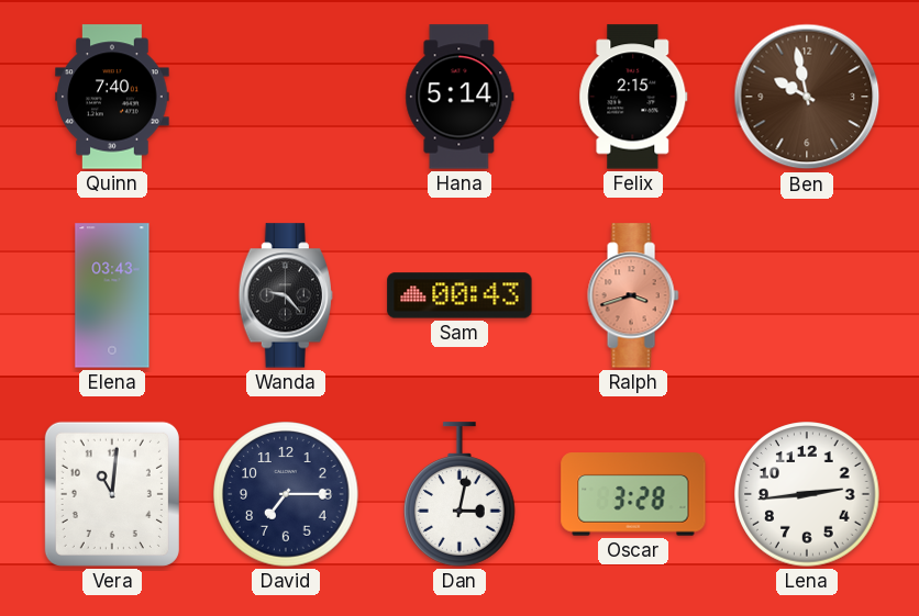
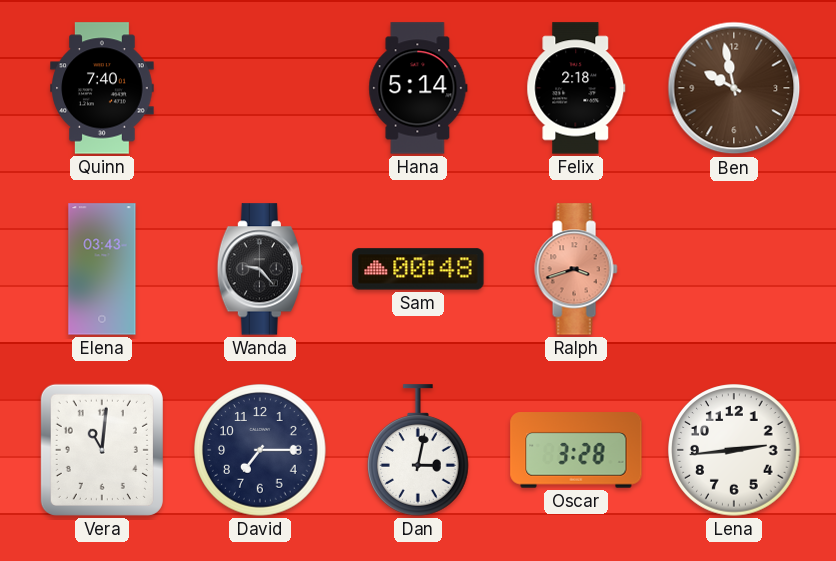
Felix: 2:15 -> 2:18
Sam: 00:43 -> 00:48
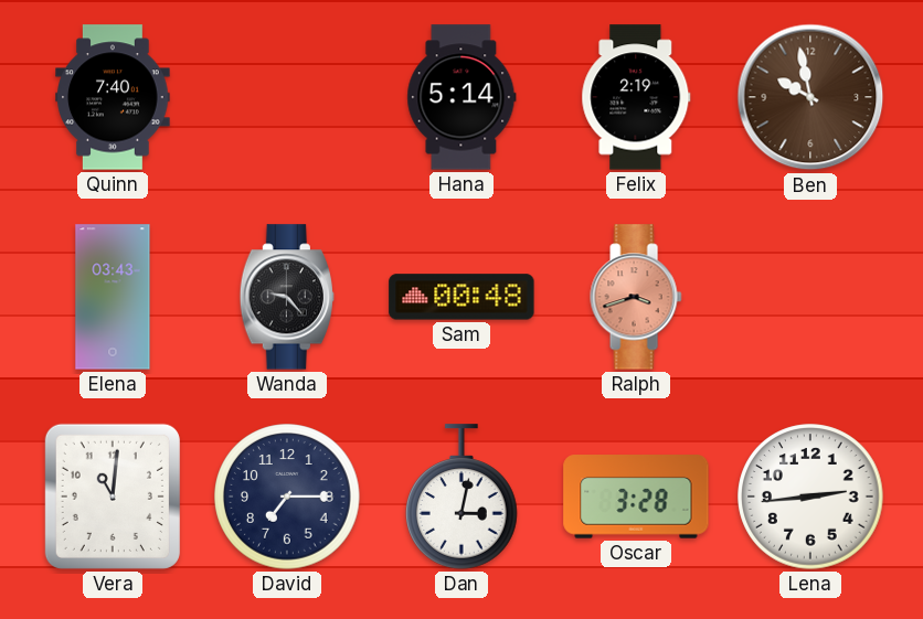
Felix: 2:18 -> 2:19
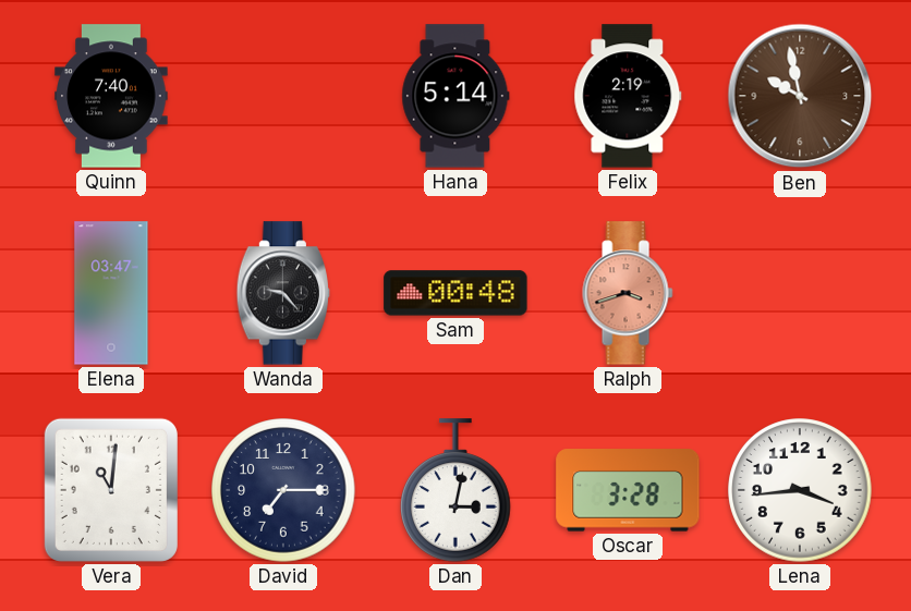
Elena: 03:43 -> 03:47
Lena: 2:44 -> 3:44
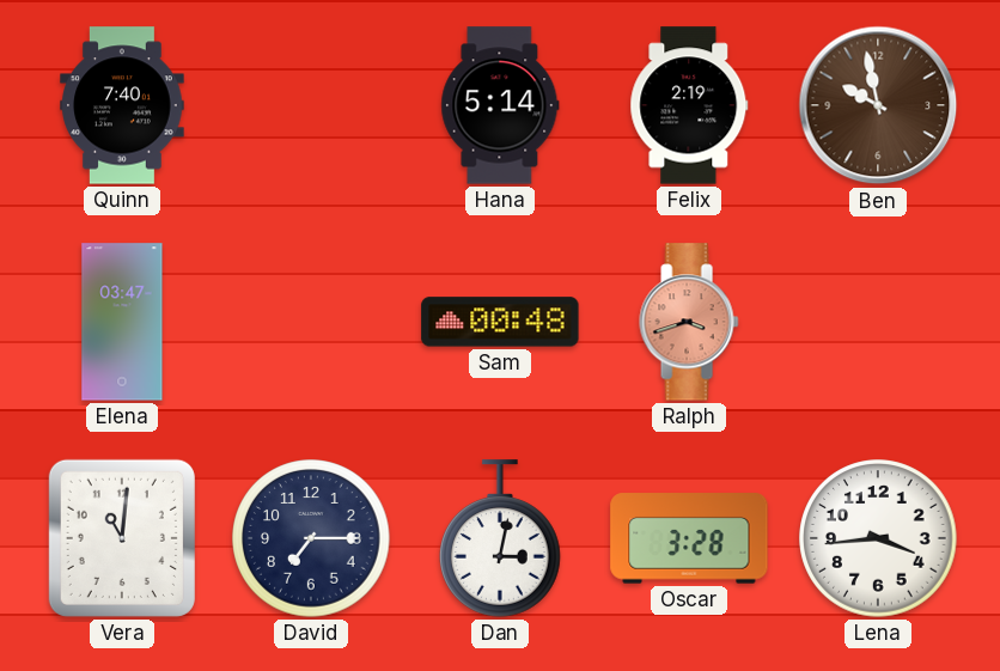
Wanda: 9:23 -> none
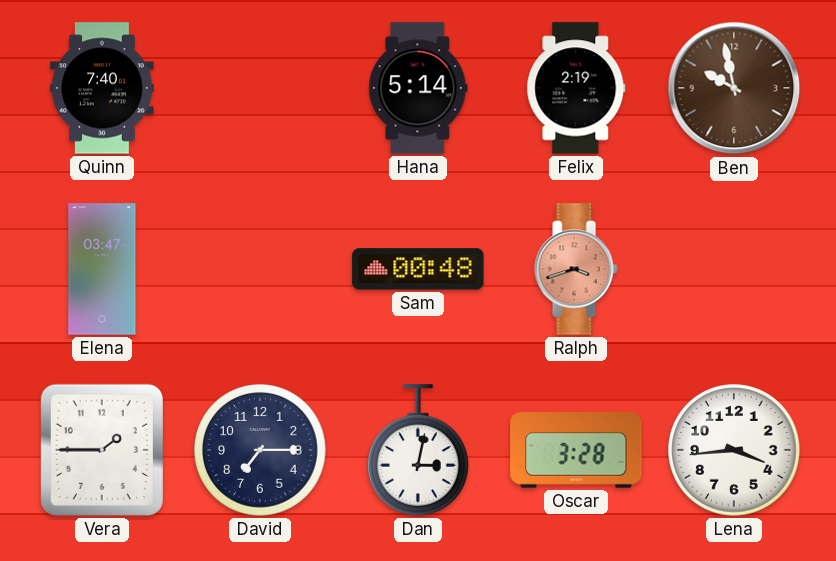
Vera: 11:01 -> 1:45
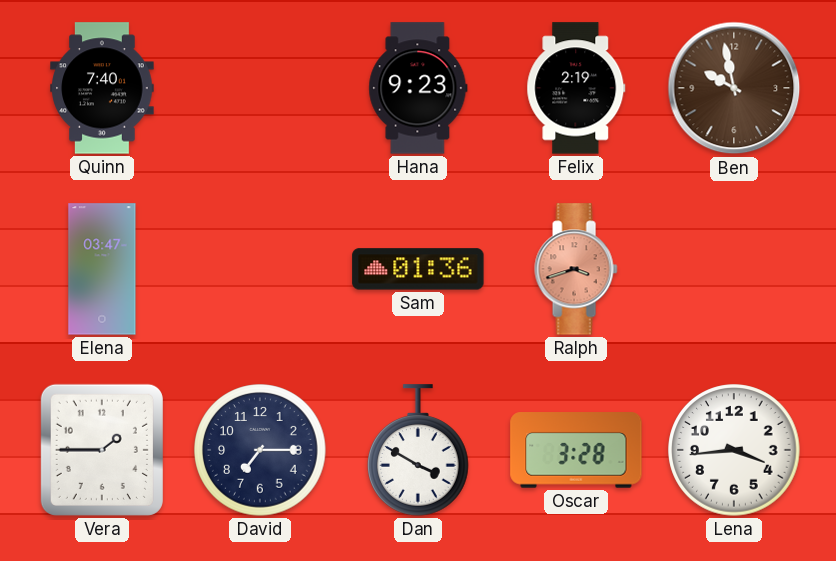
Hana: 5:14 -> 9:23
Sam: 00:48 -> 01:36
Dan: 3:02 -> 3:50
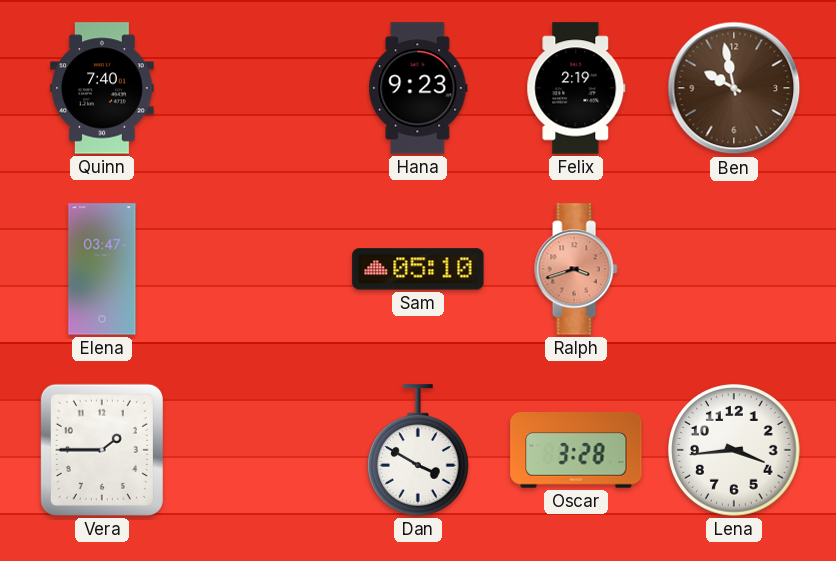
Sam: 01:36 -> 05:10
David: 7:15 -> none
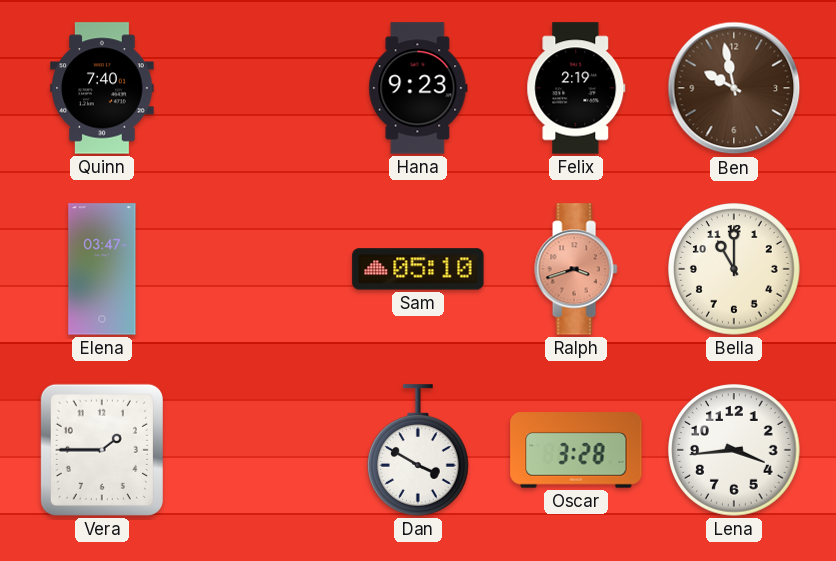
Bella: none -> 11:00
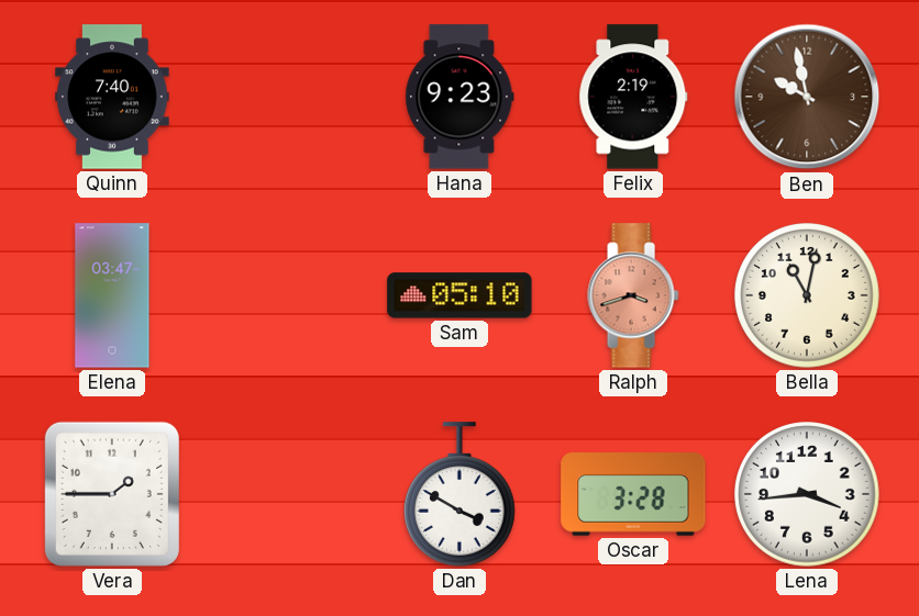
Bella: 11:00 -> 11:02
